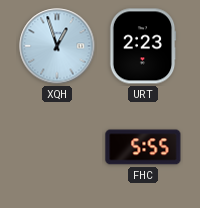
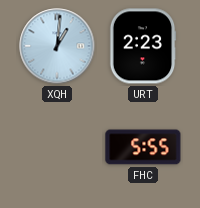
XQH: 12:57 -> 1:01
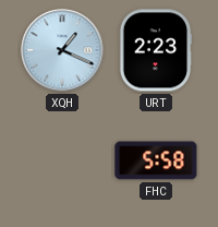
XQH: 1:01 -> 1:19
FHC: 5:55 -> 5:58
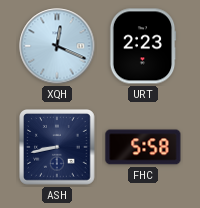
XQH: 1:19 -> 12:19
ASH: none -> 8:43
